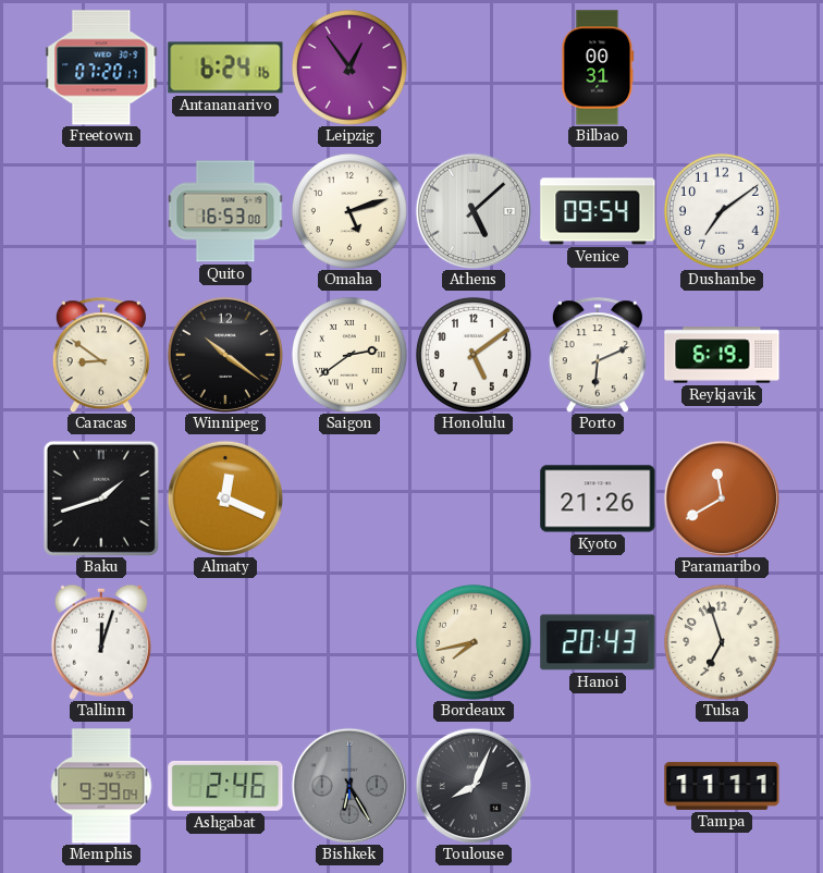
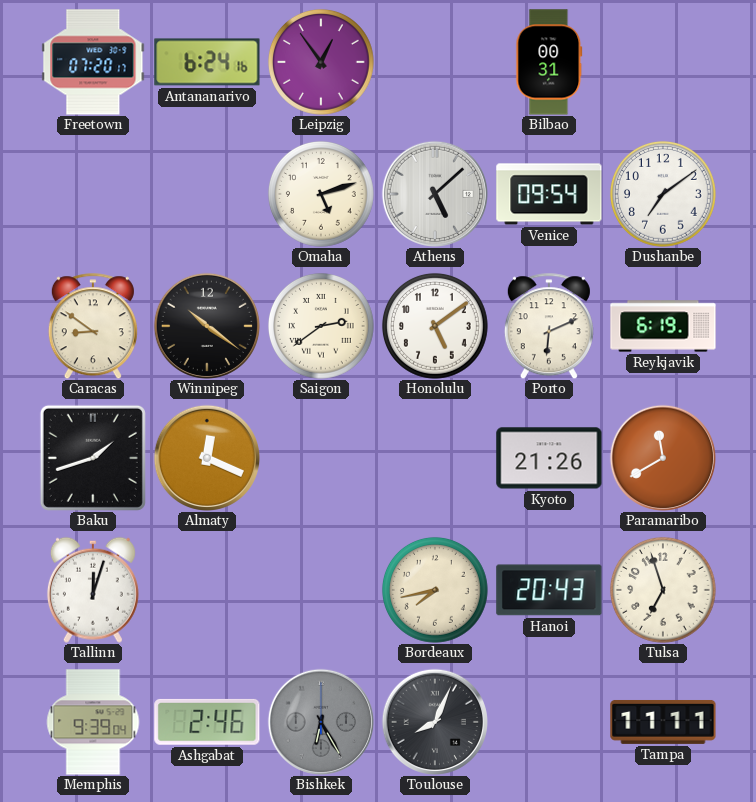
Quito: 16:53 -> none
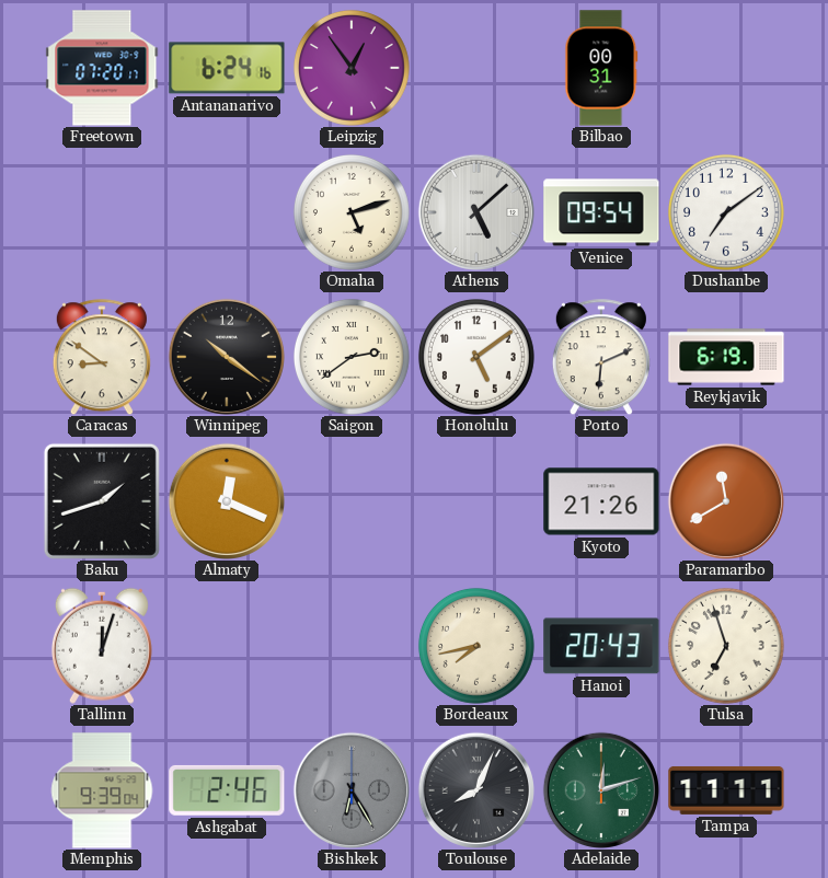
Adelaide: none -> 12:12
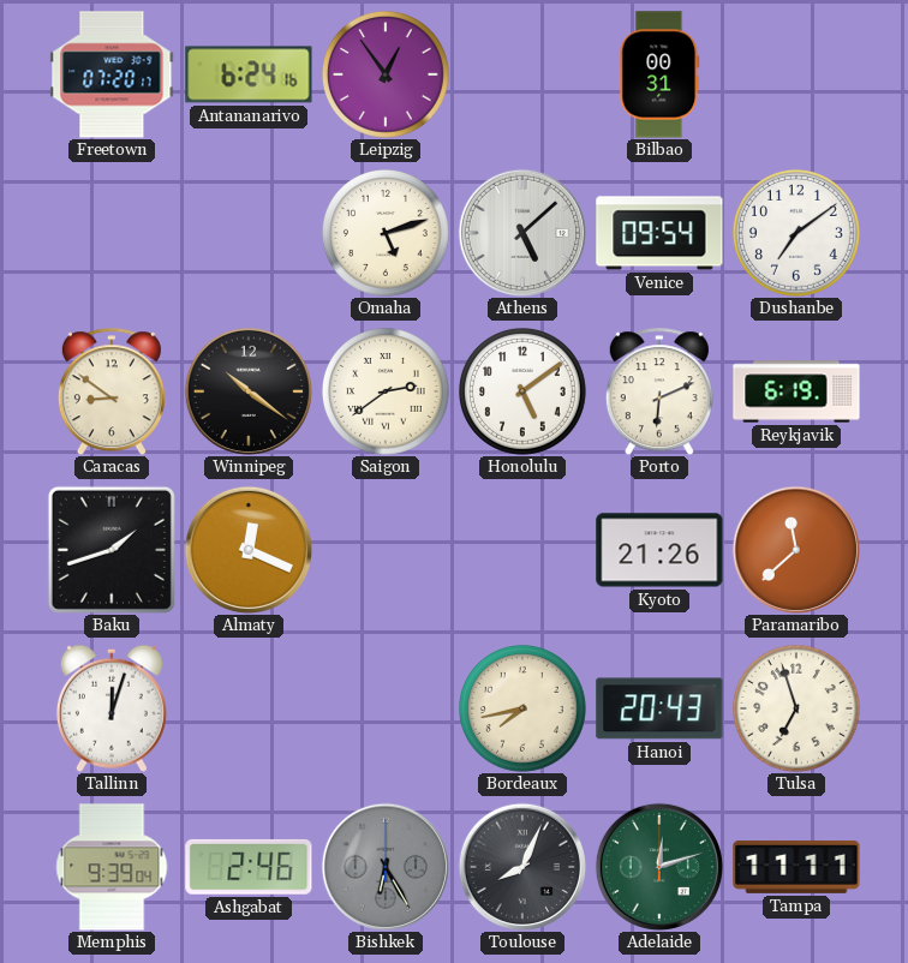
Paramaribo: 11:40 -> 11:38
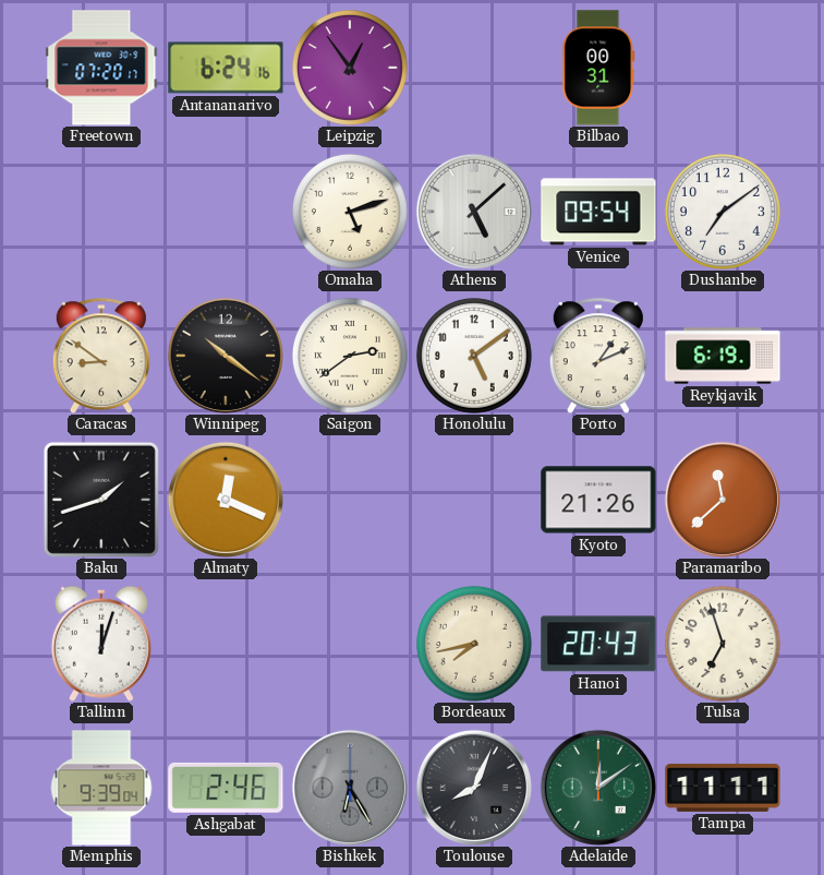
Porto: 6:11 -> 1:11
Adelaide: 12:12 -> 12:09
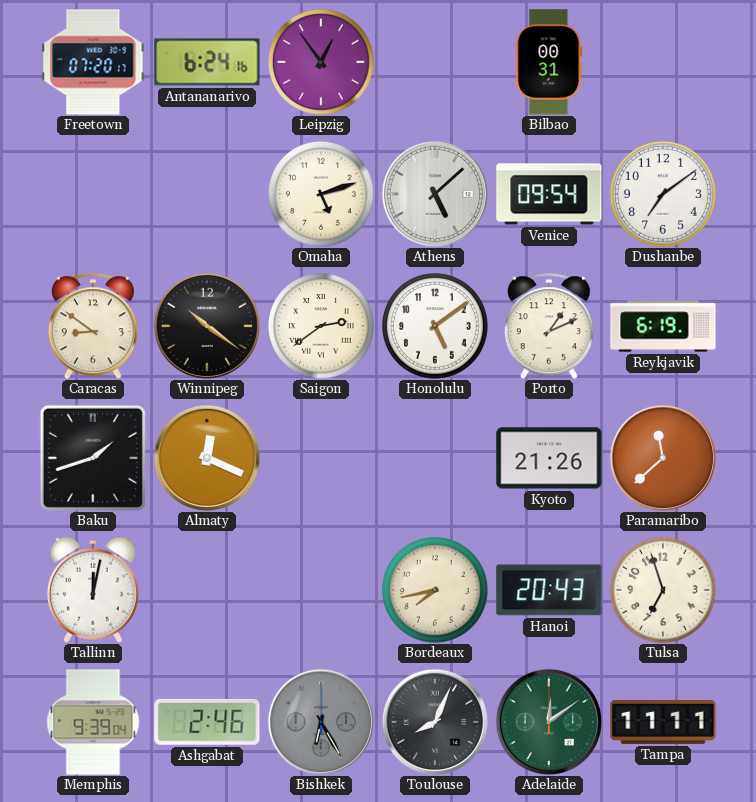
Tallinn: 12:03 -> 12:02
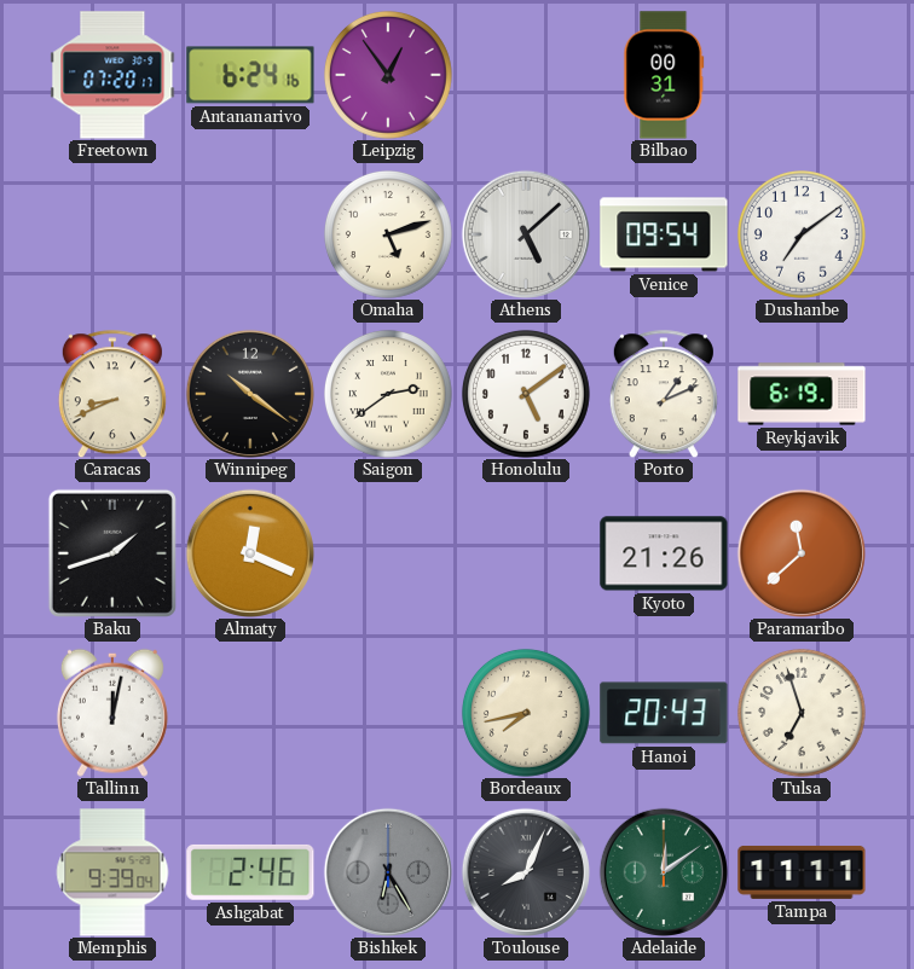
Caracas: 8:51 -> 8:41
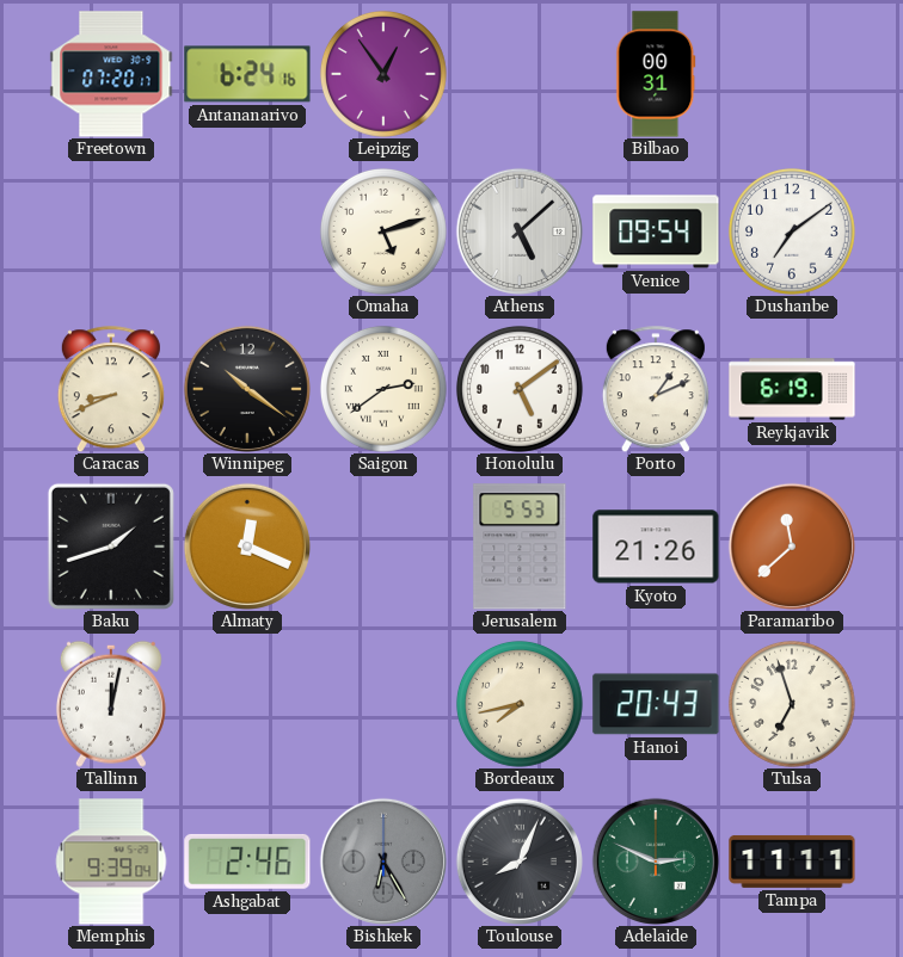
Jerusalem: none -> 5:53
Adelaide: 12:09 -> 2:49
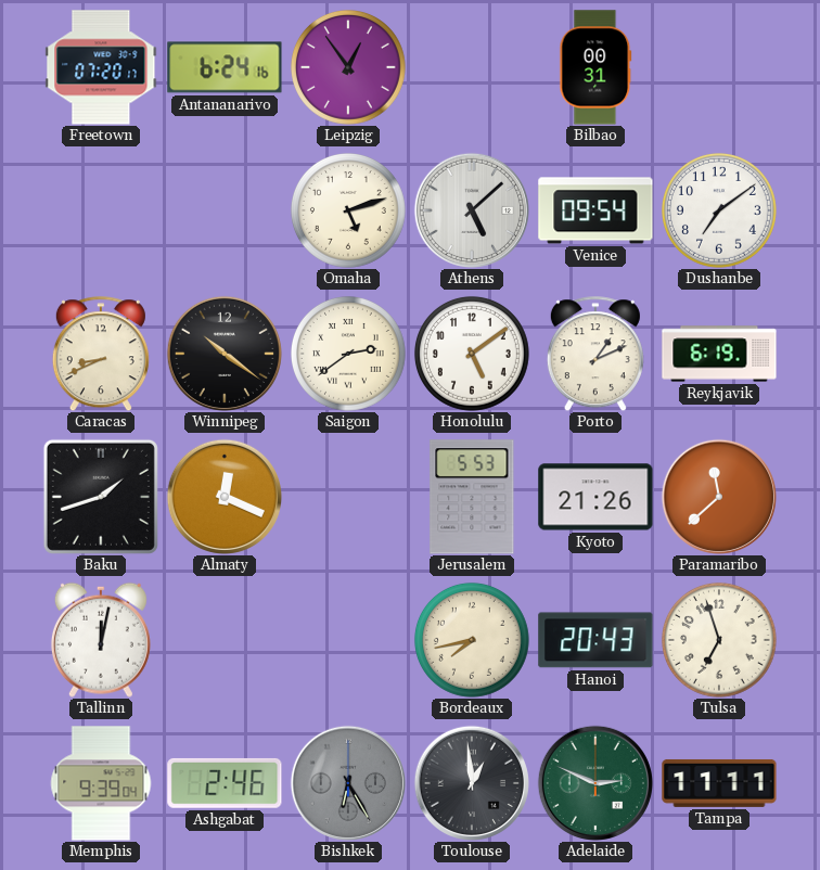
Toulouse: 8:04 -> 12:59
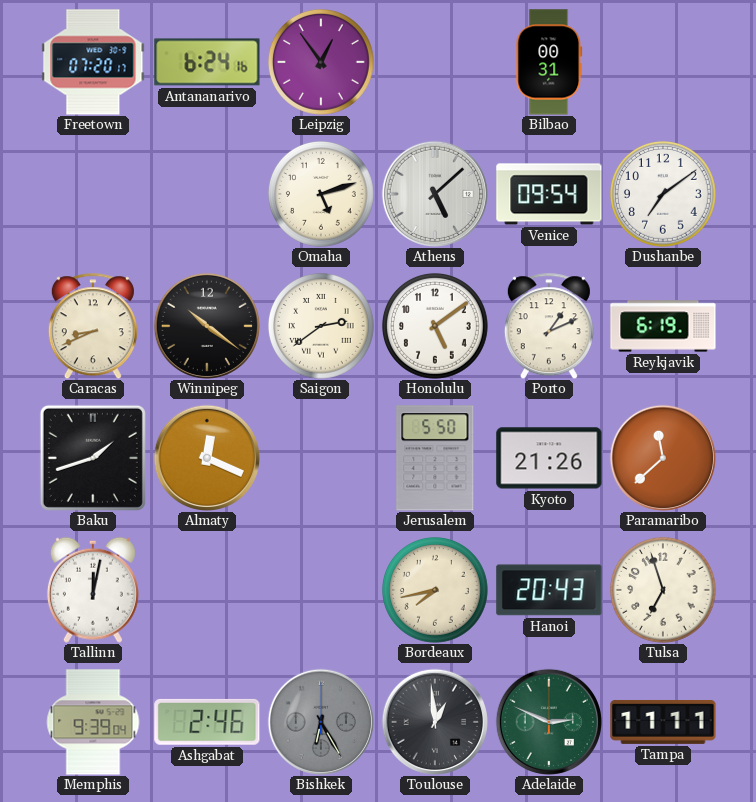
Jerusalem: 5:53 -> 5:50
